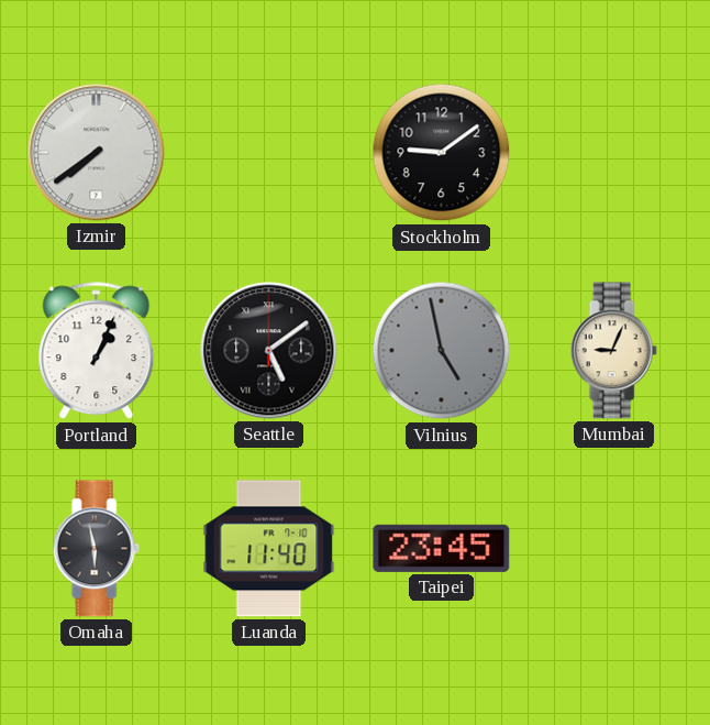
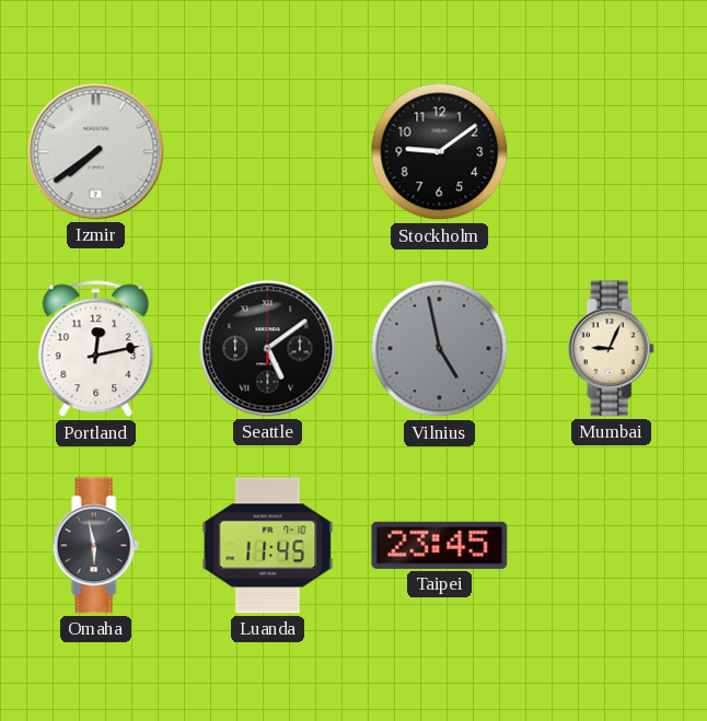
Portland: 1:04 -> 12:13
Luanda: 11:40 -> 11:45
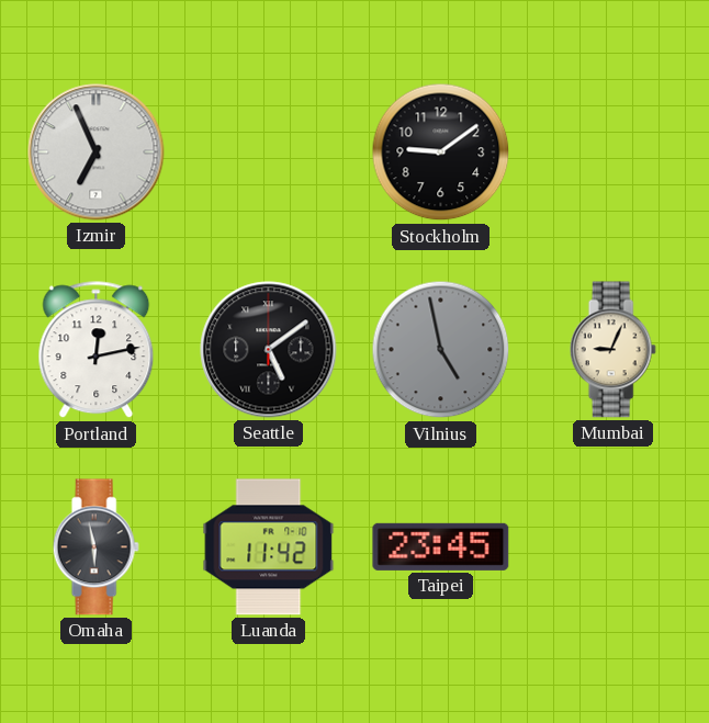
Izmir: 7:39 -> 6:56
Luanda: 11:45 -> 11:42
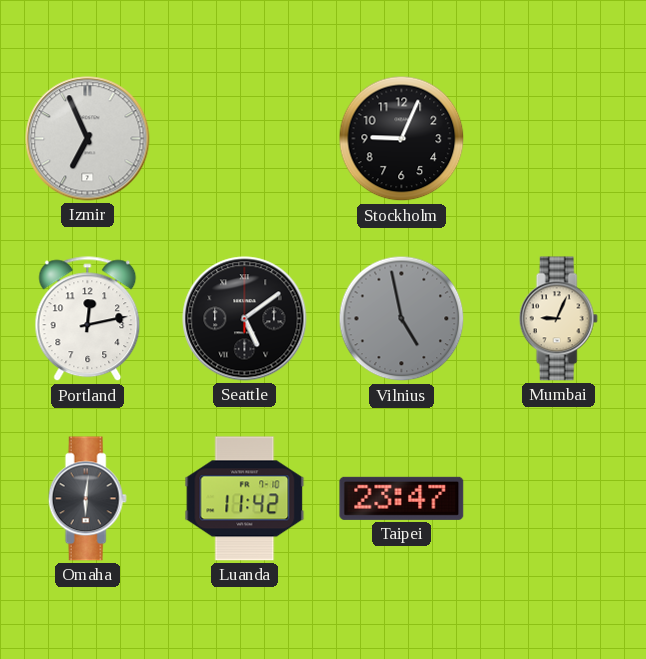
Stockholm: 9:09 -> 9:04
Omaha: 5:58 -> 6:01
Taipei: 23:45 -> 23:47
